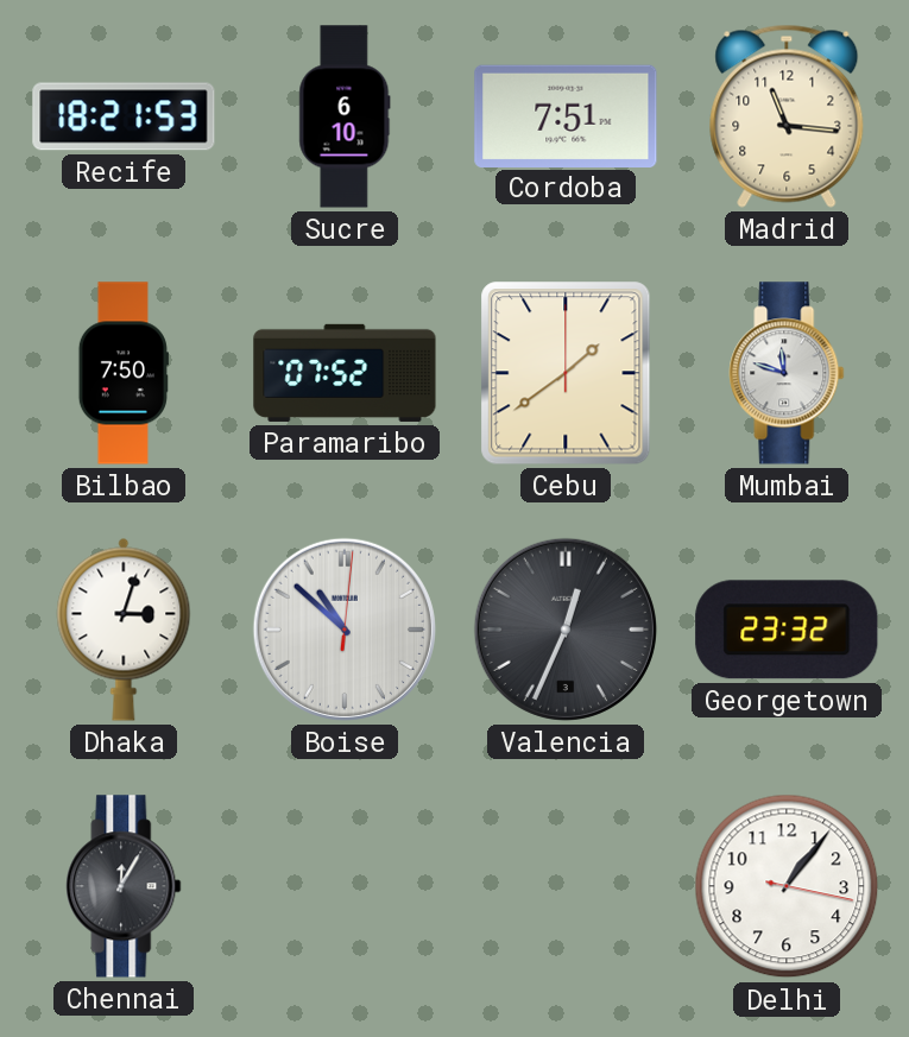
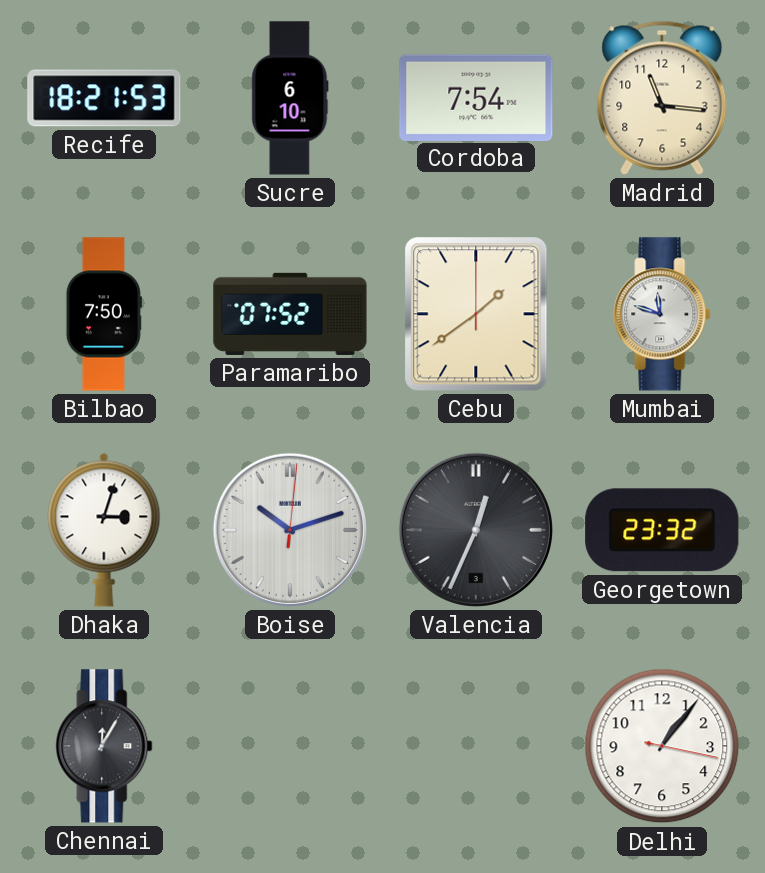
Cordoba: 7:51 -> 7:54
Boise: 10:52 -> 10:12
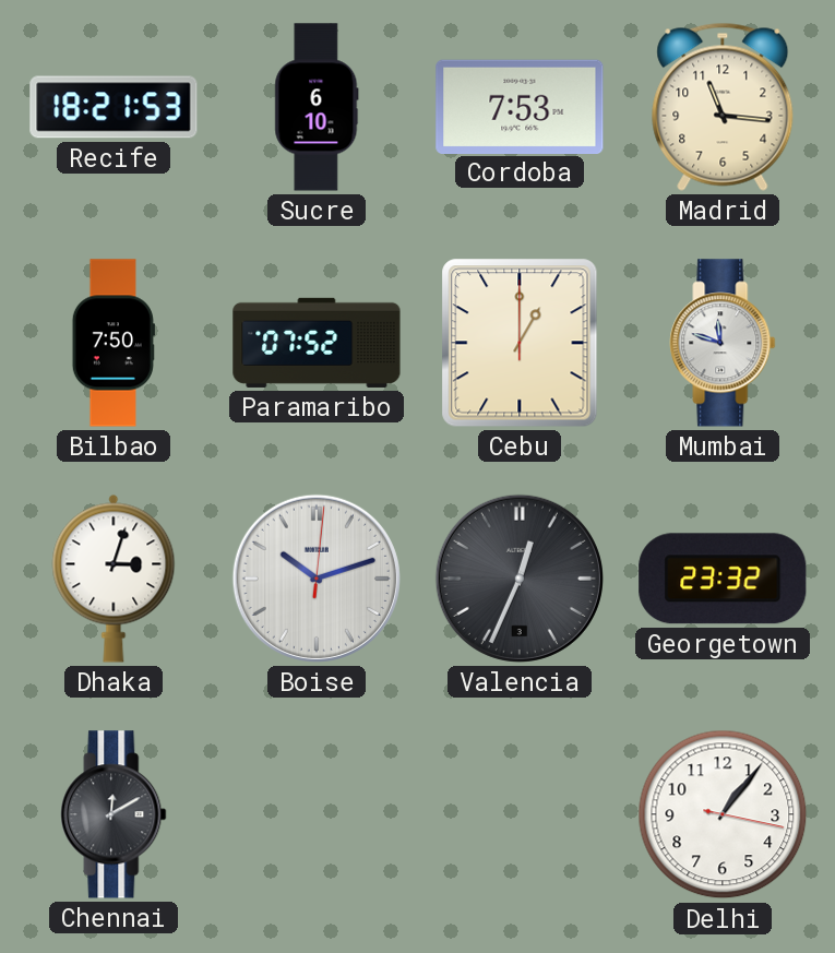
Cordoba: 7:54 -> 7:53
Cebu: 1:39 -> 1:00
Chennai: 12:05 -> 12:10
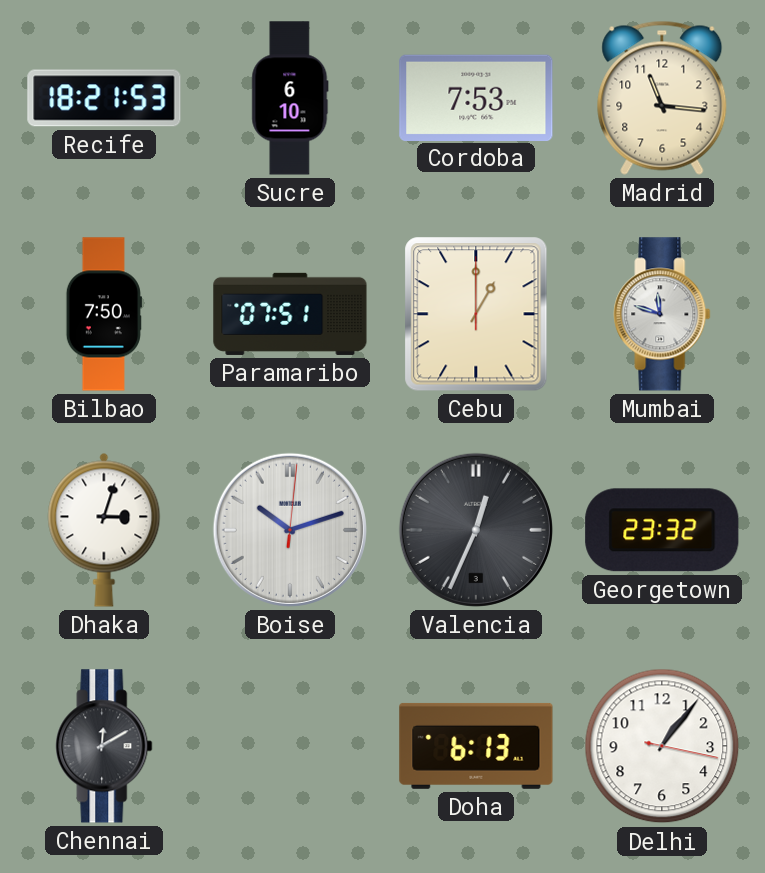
Paramaribo: 07:52 -> 07:51
Doha: none -> 6:13
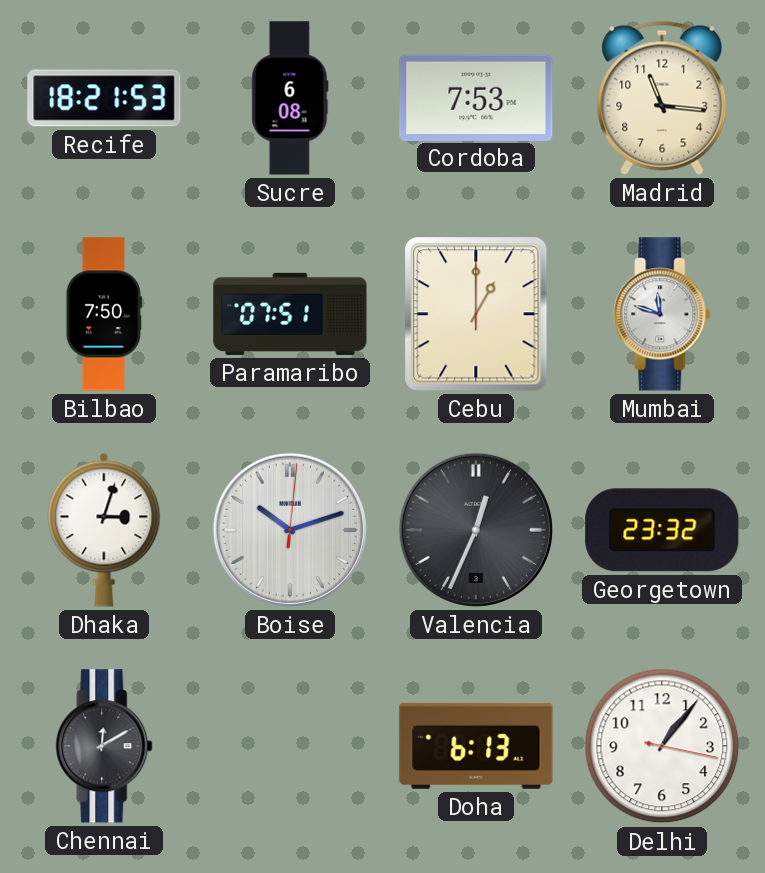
Sucre: 6:10 -> 6:08
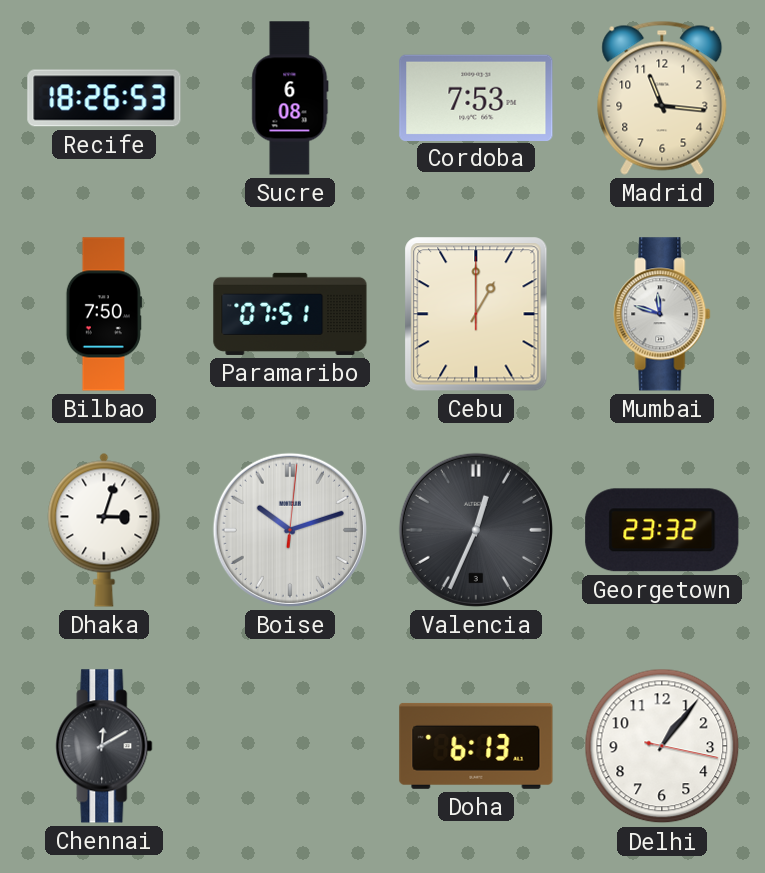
Recife: 18:21 -> 18:26
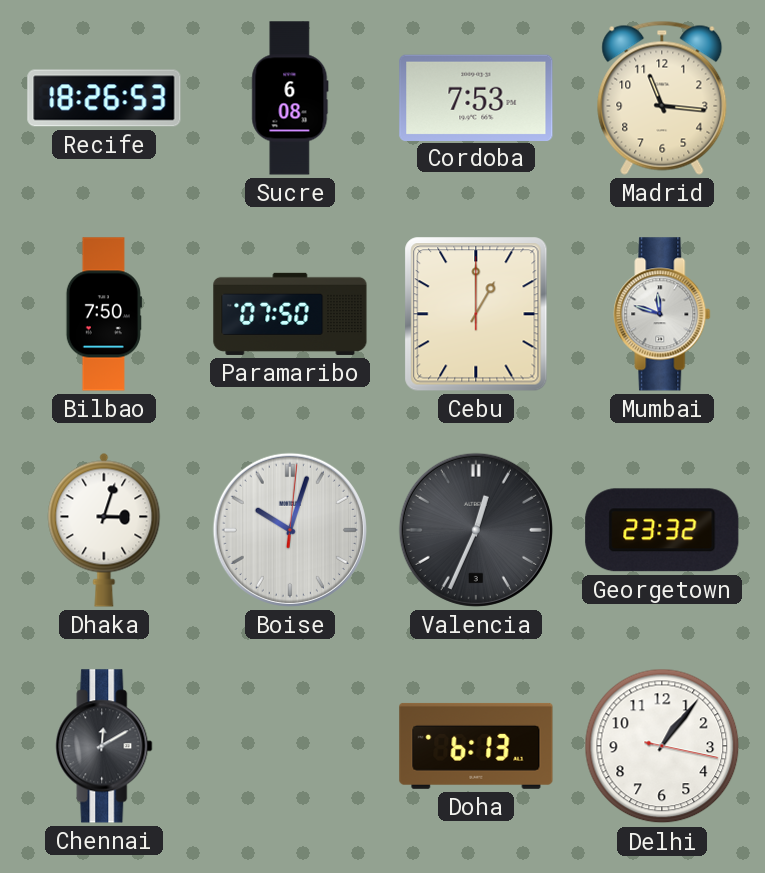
Paramaribo: 07:51 -> 07:50
Boise: 10:12 -> 10:03
